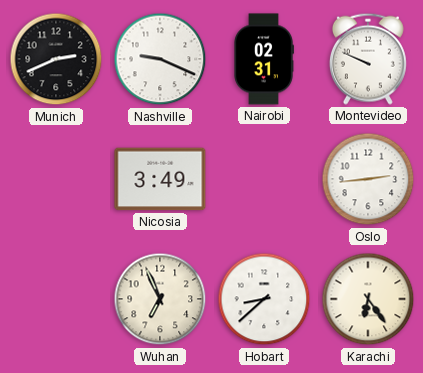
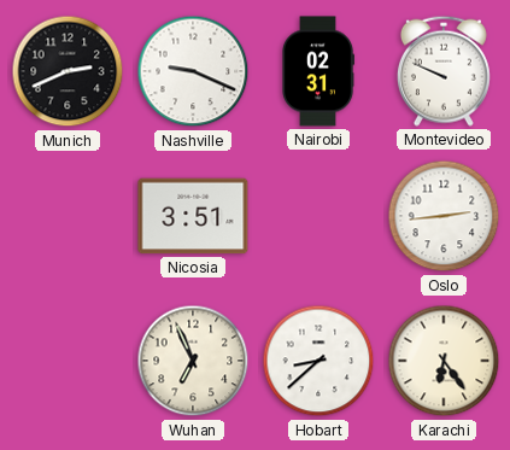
Nicosia: 3:49 -> 3:51
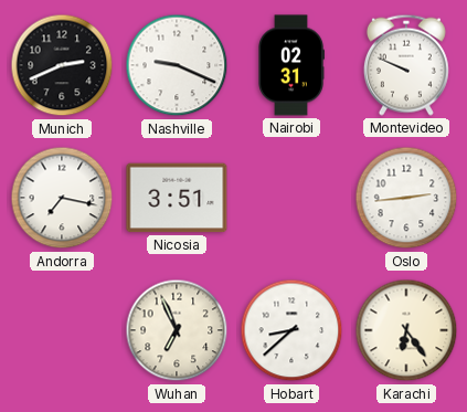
Andorra: none -> 7:17
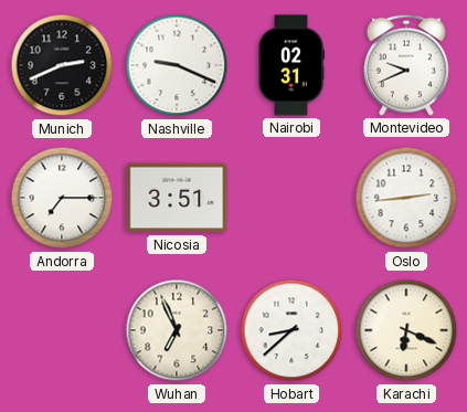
Montevideo: 9:49 -> 9:41
Andorra: 7:17 -> 7:15
Karachi: 6:24 -> 6:19
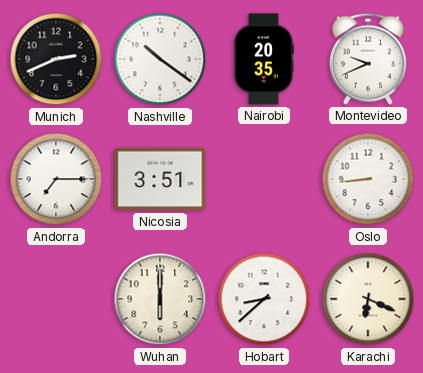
Nashville: 9:19 -> 10:21
Nairobi: 02:31 -> 20:35
Oslo: 2:44 -> 8:44
Wuhan: 6:56 -> 6:00
